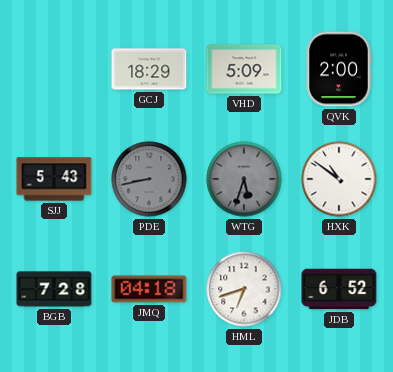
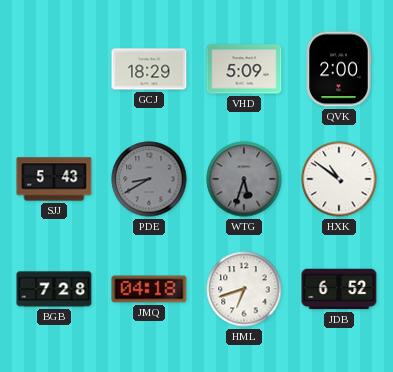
PDE: 8:43 -> 8:40
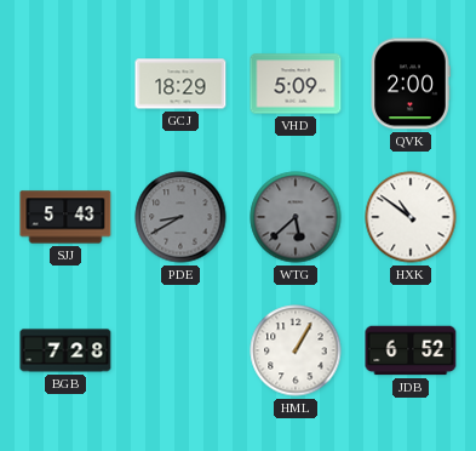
WTG: 5:33 -> 5:38
JMQ: 04:18 -> none
HML: 6:42 -> 1:05
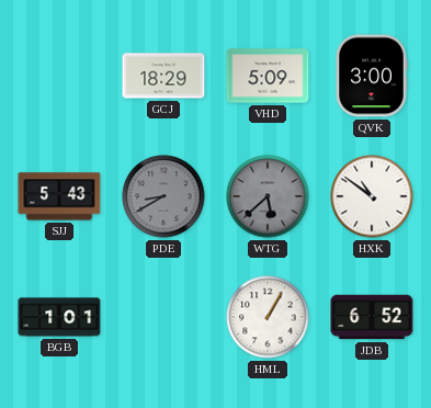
QVK: 2:00 -> 3:00
BGB: 7:28 -> 1:01
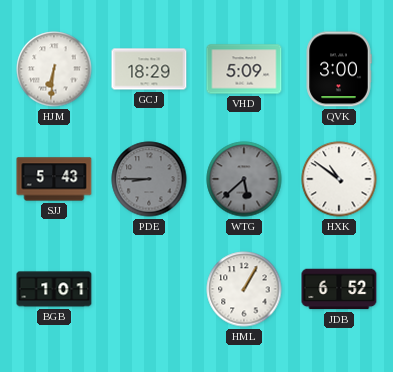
HJM: none -> 6:31
PDE: 8:40 -> 8:45
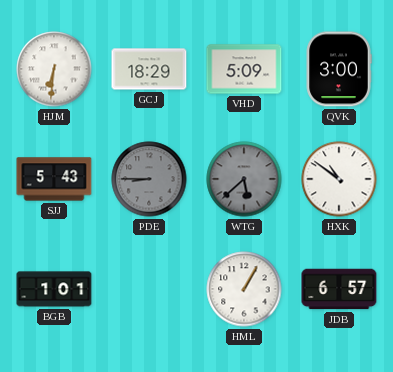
JDB: 6:52 -> 6:57
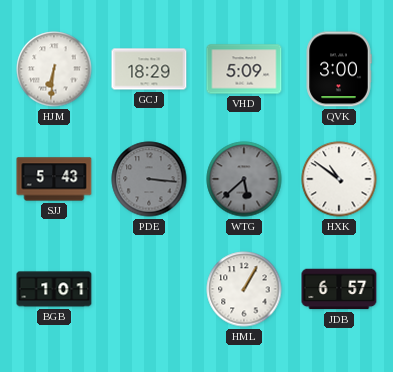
PDE: 8:45 -> 3:16
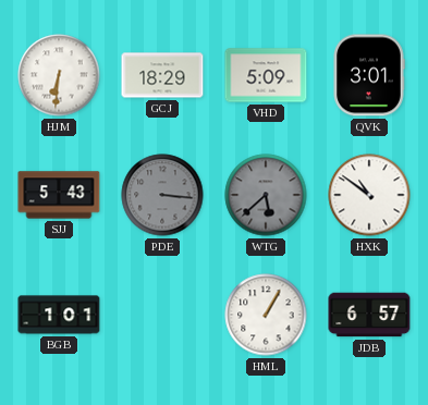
QVK: 3:00 -> 3:01
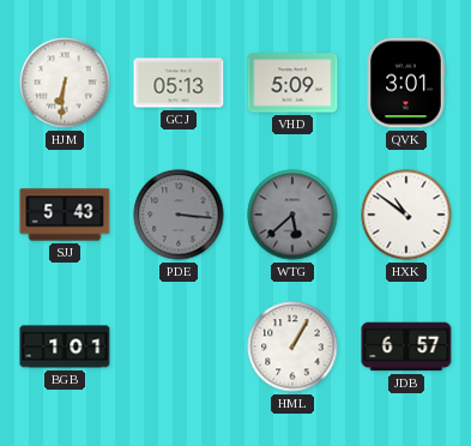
GCJ: 18:29 -> 05:13
